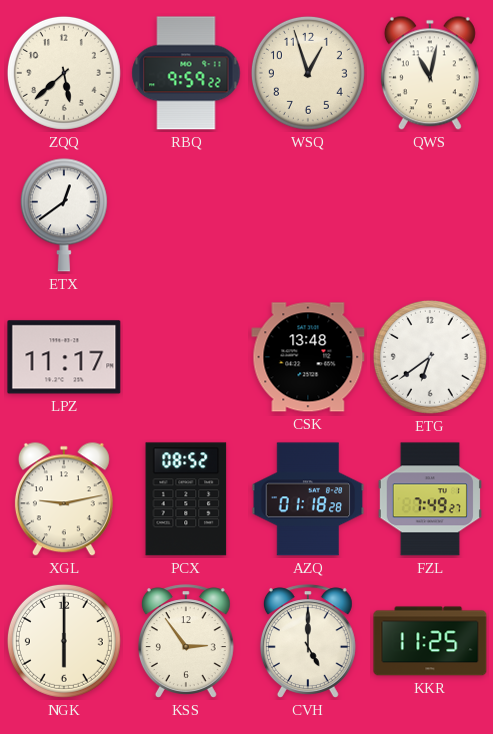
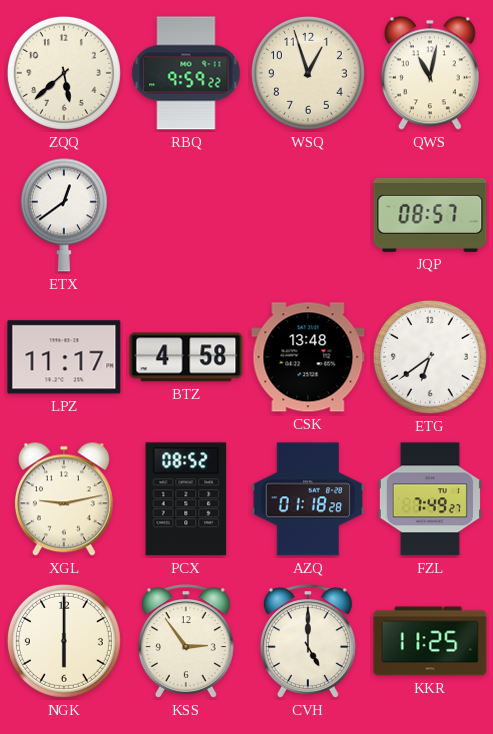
JQP: none -> 08:57
BTZ: none -> 4:58
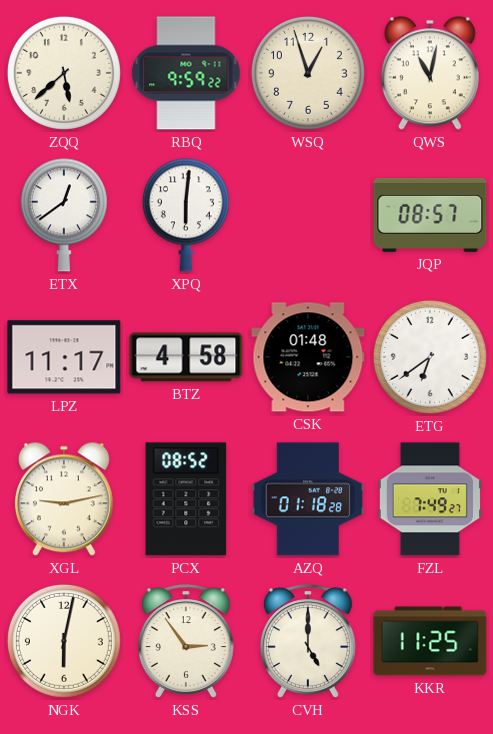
XPQ: none -> 6:01
CSK: 13:48 -> 01:48
NGK: 6:00 -> 6:02
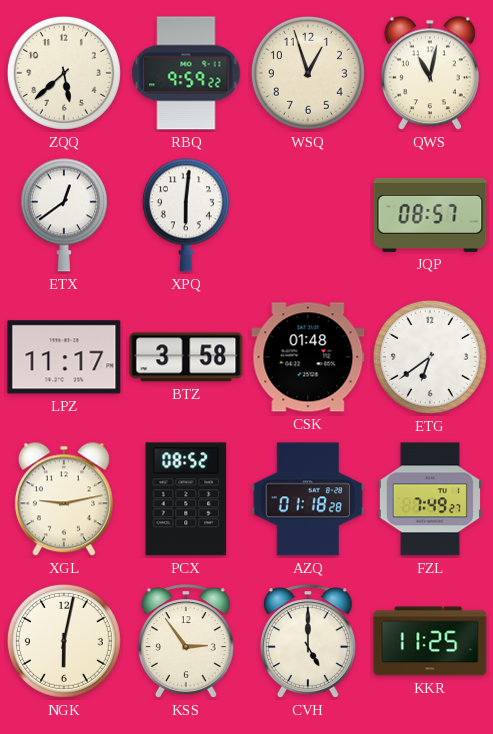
BTZ: 4:58 -> 3:58
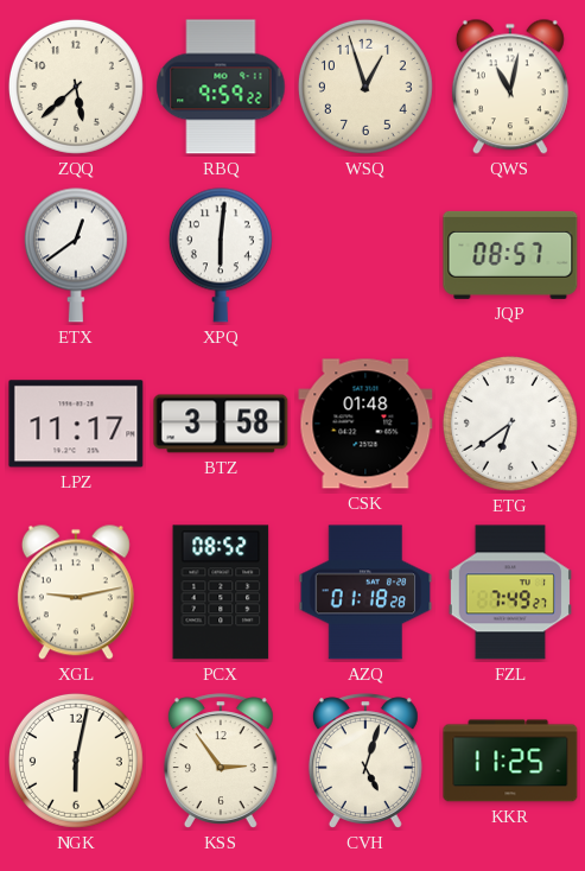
CVH: 5:00 -> 5:03
